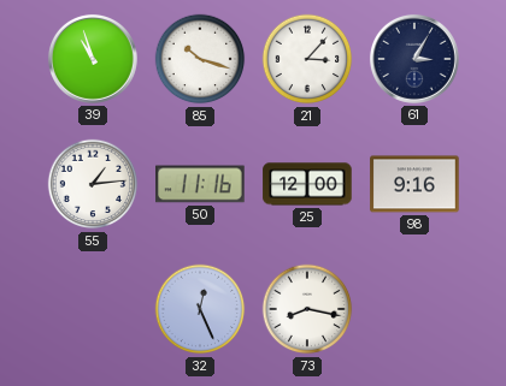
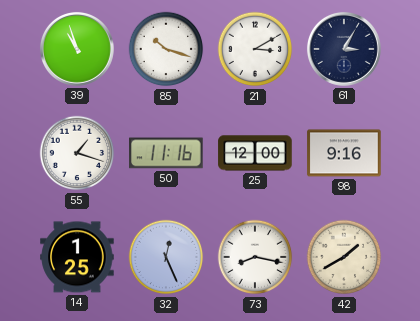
21: 3:07 -> 3:10
55: 1:14 -> 1:18
14: none -> 1:25
42: none -> 1:40
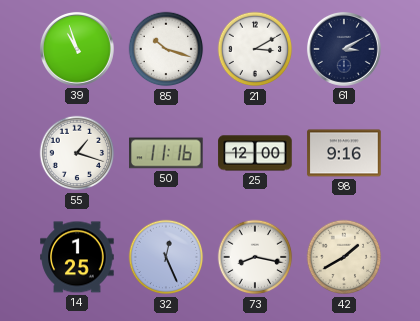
61: 3:05 -> 3:10
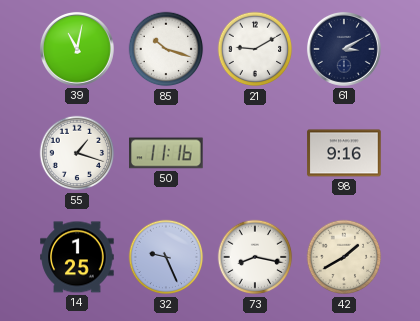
39: 10:57 -> 11:02
21: 3:10 -> 9:10
25: 12:00 -> none
32: 12:26 -> 9:26
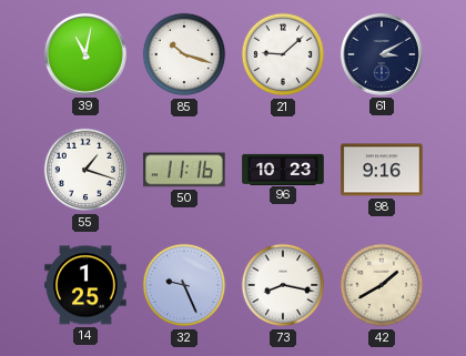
21: 9:10 -> 9:08
96: none -> 10:23
